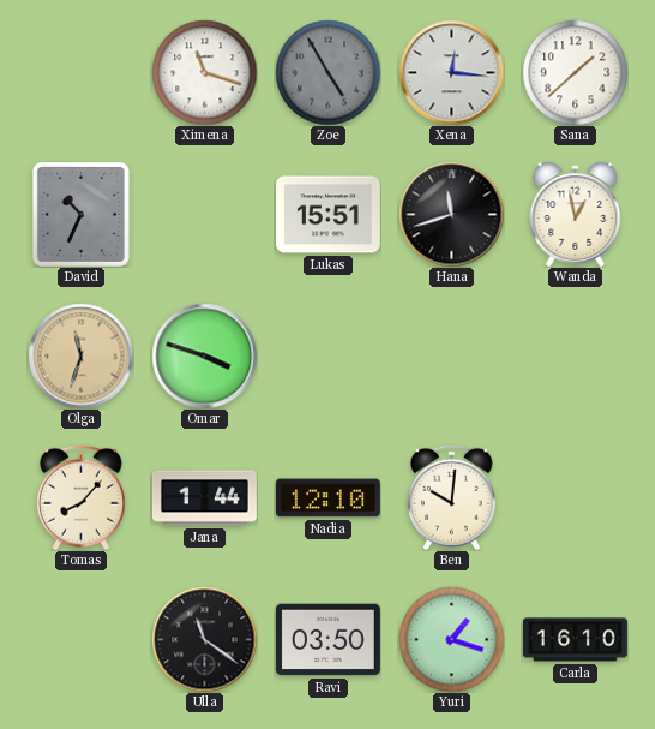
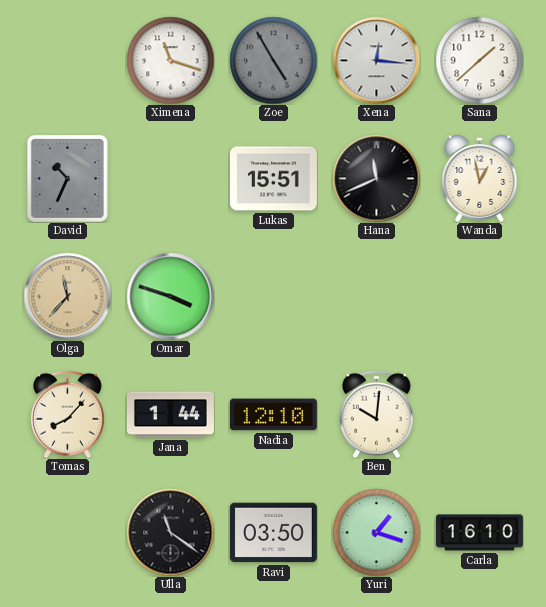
Hana: 11:42 -> 11:41
Olga: 11:33 -> 11:37
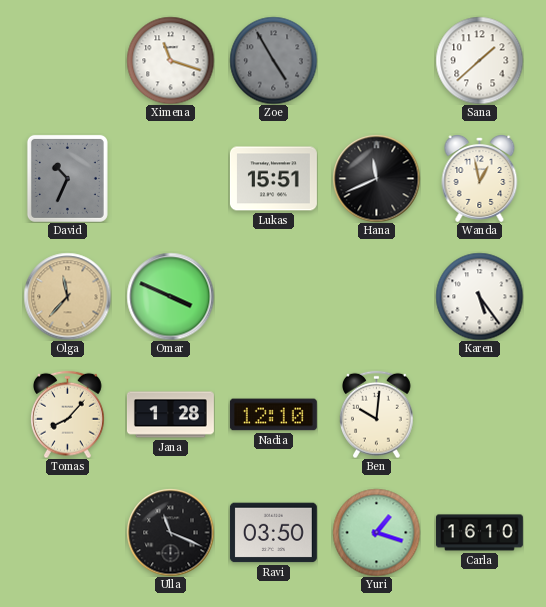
Xena: 12:16 -> none
Omar: 3:48 -> 3:49
Karen: none -> 5:24
Jana: 1:44 -> 1:28
Ulla: 11:21 -> 11:19
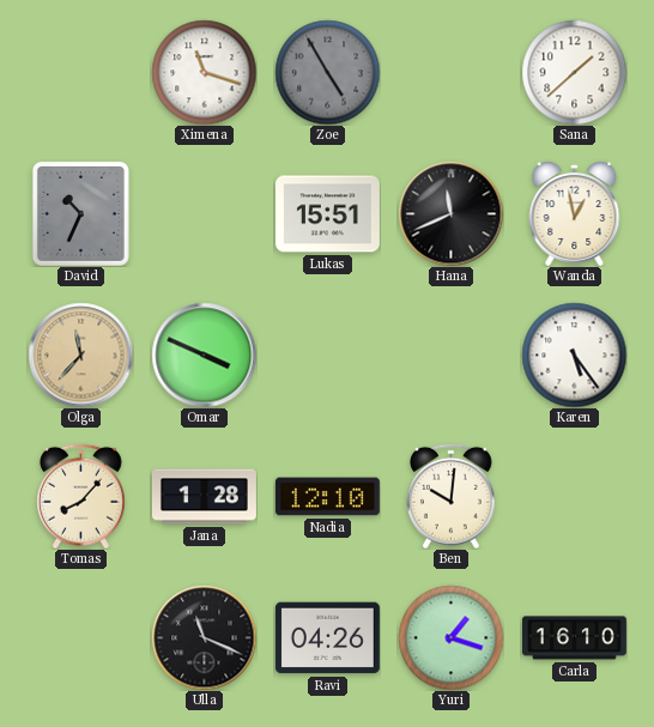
Ravi: 03:50 -> 04:26
